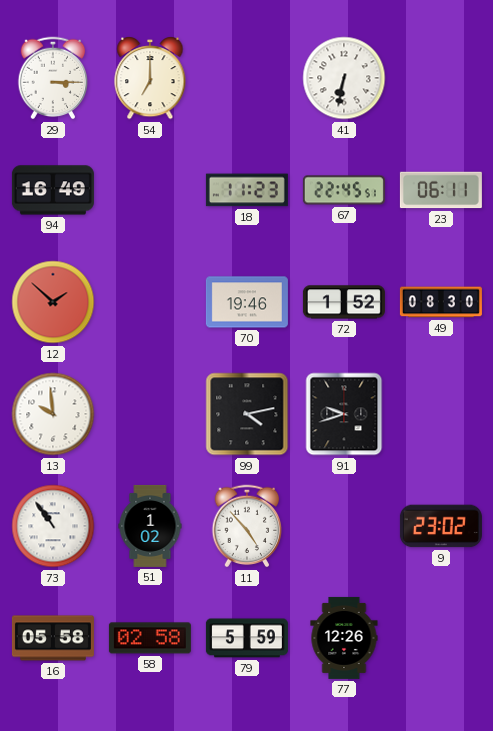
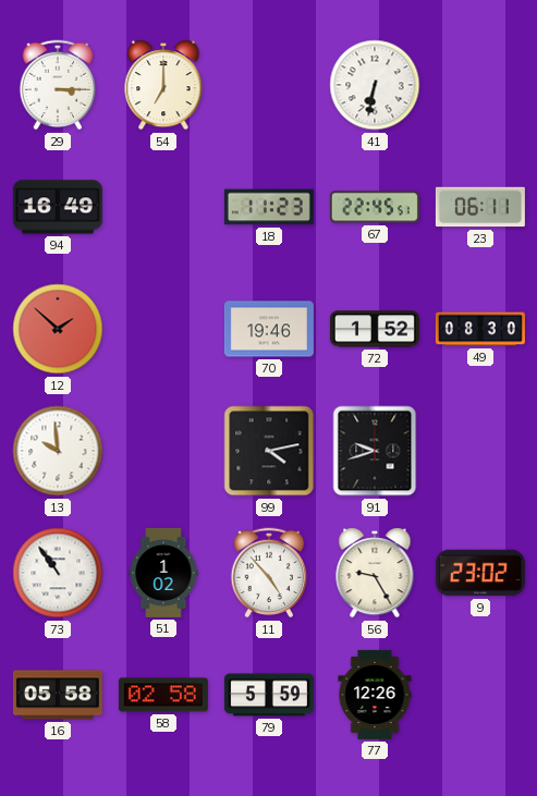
56: none -> 9:25
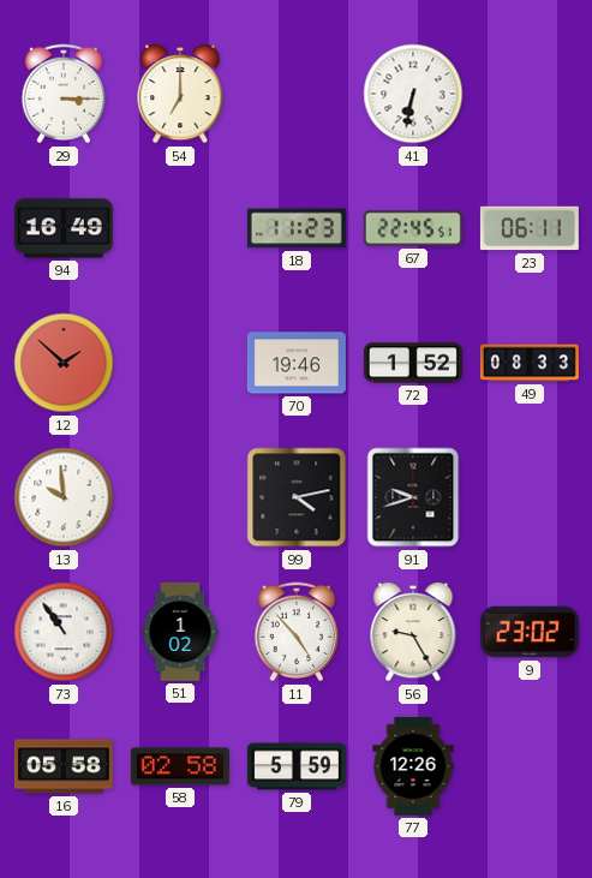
49: 08:30 -> 08:33
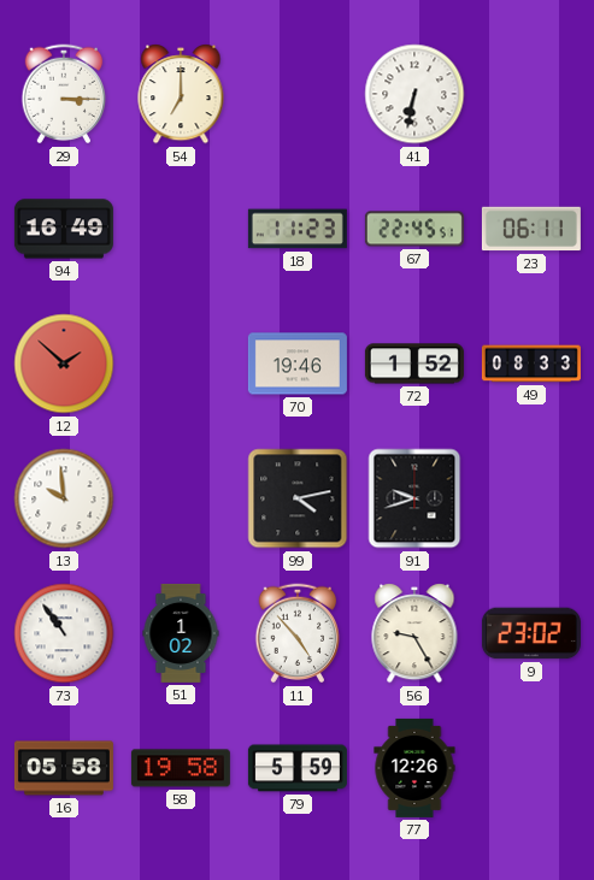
58: 02:58 -> 19:58
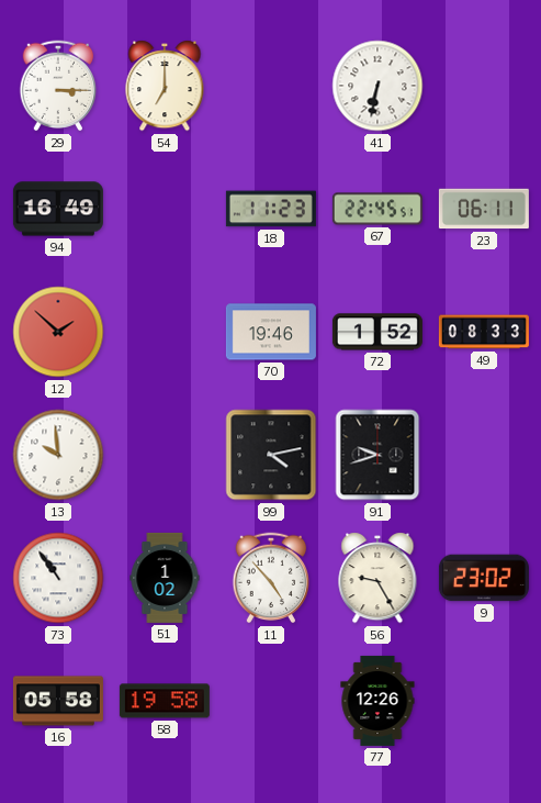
79: 5:59 -> none
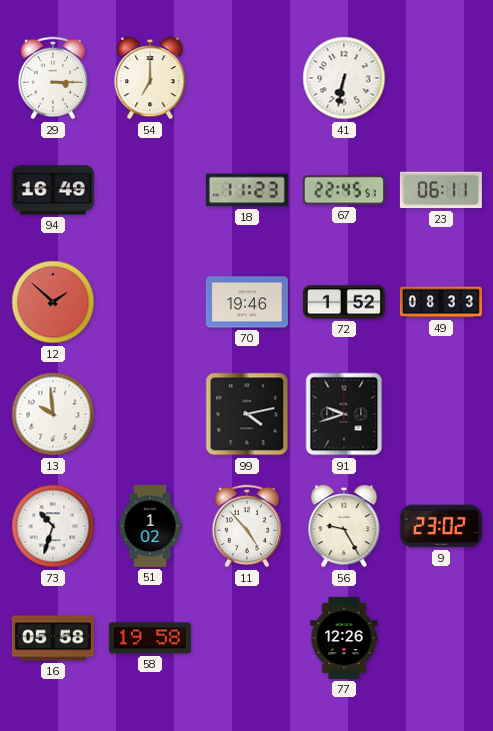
73: 10:54 -> 10:33
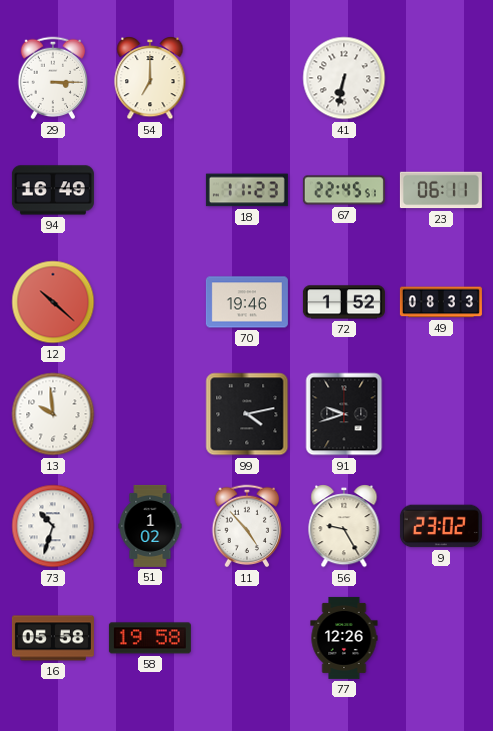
12: 1:52 -> 10:22
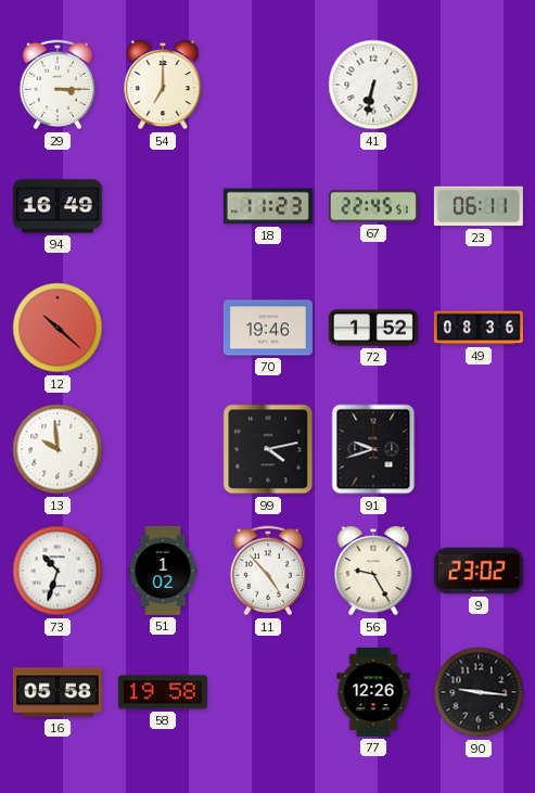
49: 08:33 -> 08:36
90: none -> 9:16
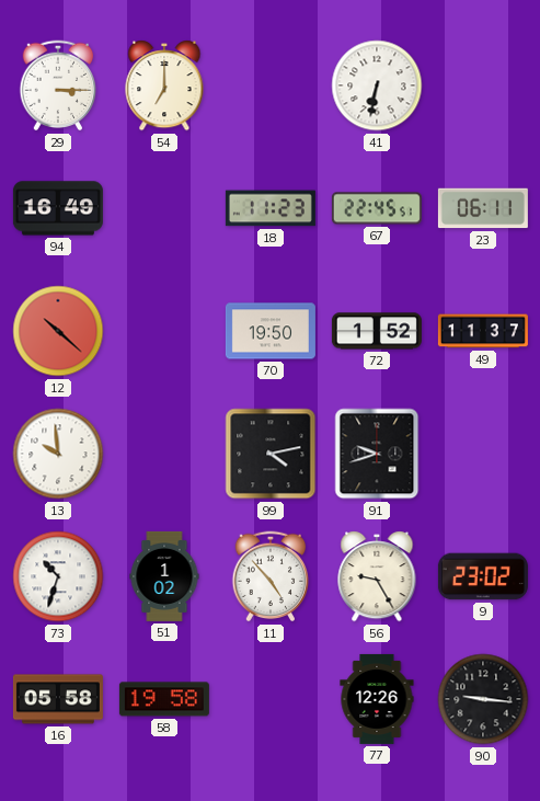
70: 19:46 -> 19:50
49: 08:36 -> 11:37
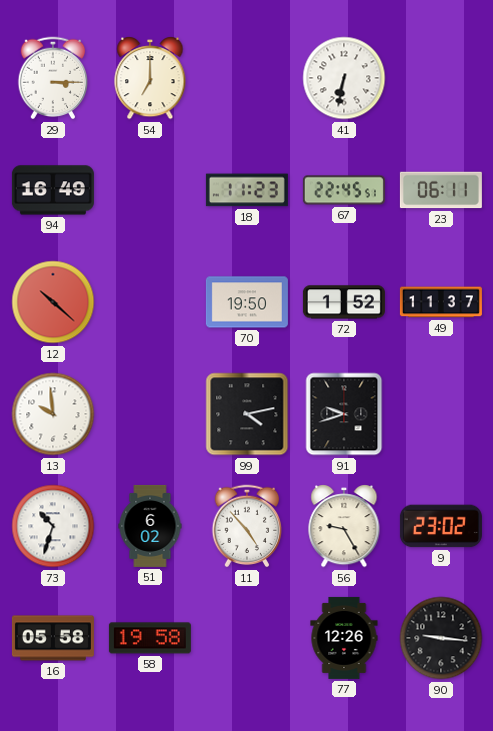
51: 1:02 -> 6:02
